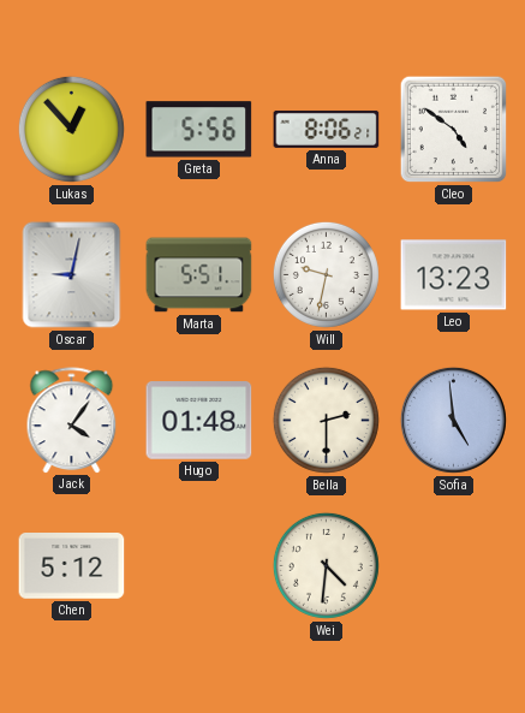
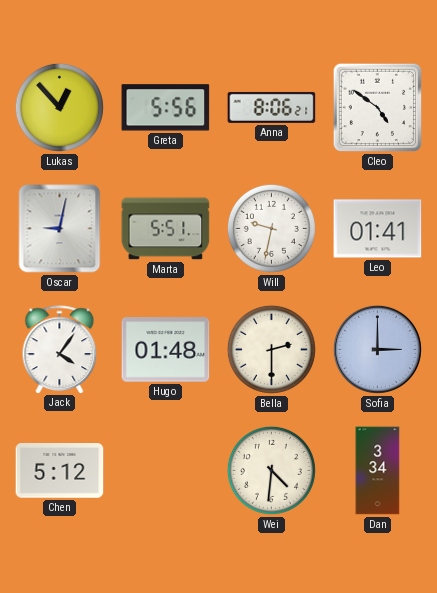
Leo: 13:23 -> 01:41
Sofia: 4:59 -> 3:00
Dan: none -> 3:34
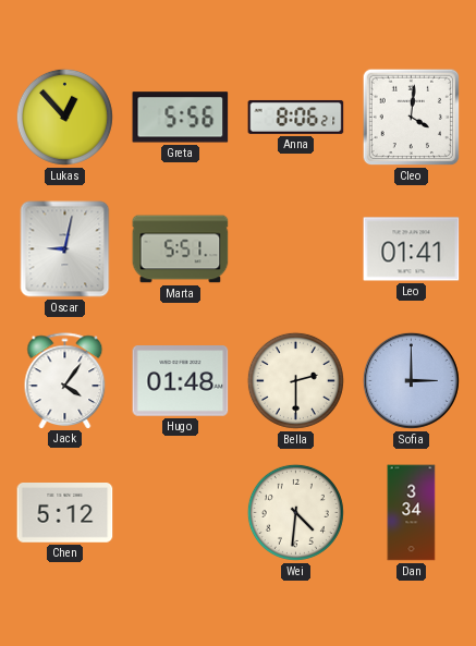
Cleo: 4:51 -> 4:01
Will: 9:32 -> none
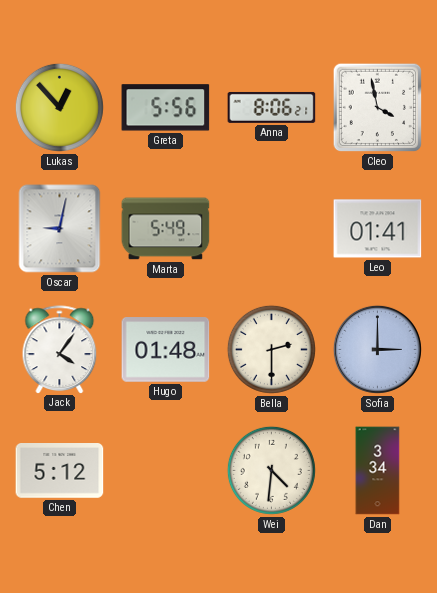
Cleo: 4:01 -> 3:58
Marta: 5:51 -> 5:49
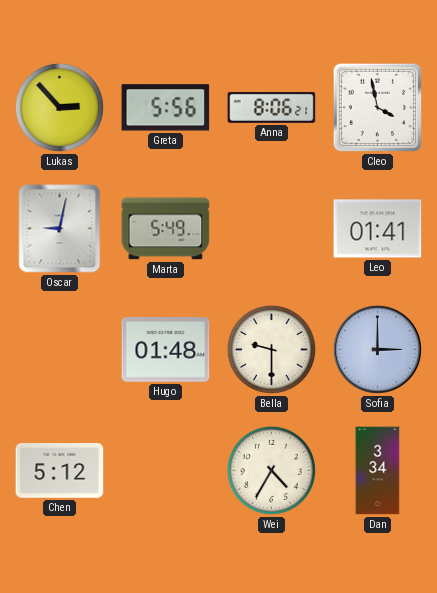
Lukas: 12:53 -> 2:53
Jack: 4:06 -> none
Bella: 2:30 -> 9:30
Wei: 4:31 -> 4:35
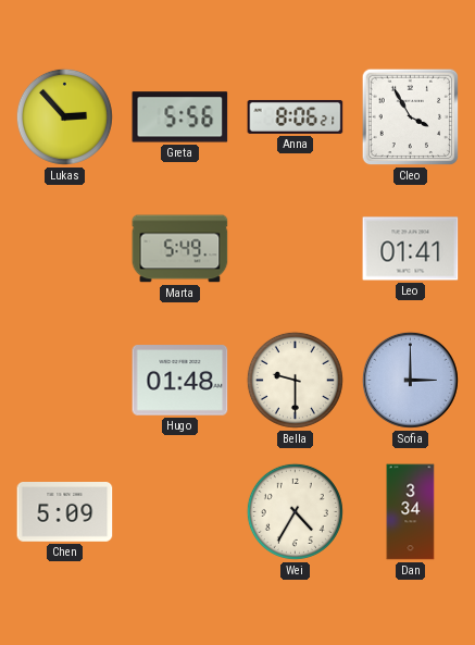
Cleo: 3:58 -> 3:55
Oscar: 9:02 -> none
Chen: 5:12 -> 5:09
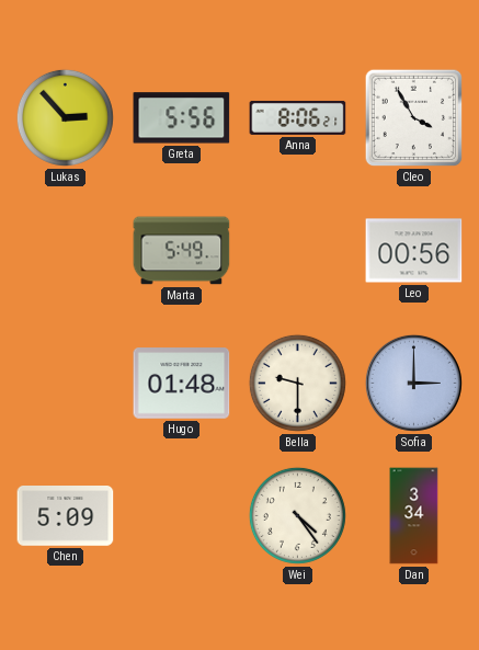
Leo: 01:41 -> 00:56
Wei: 4:35 -> 4:24
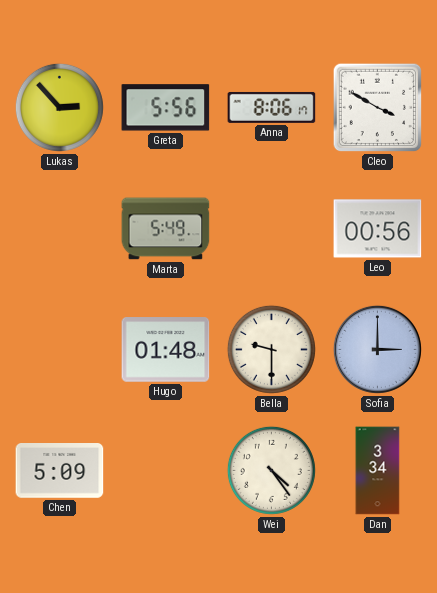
Anna: 8:06:21 -> 8:06:17
Cleo: 3:55 -> 3:50
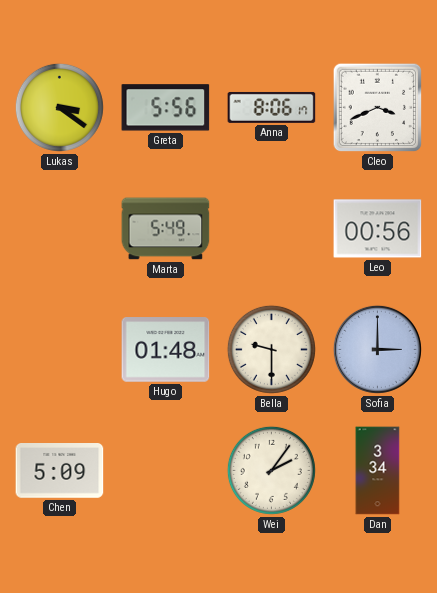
Lukas: 2:53 -> 3:21
Cleo: 3:50 -> 3:41
Wei: 4:24 -> 2:06
